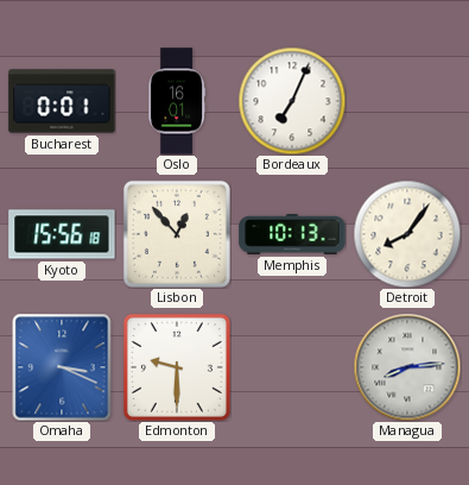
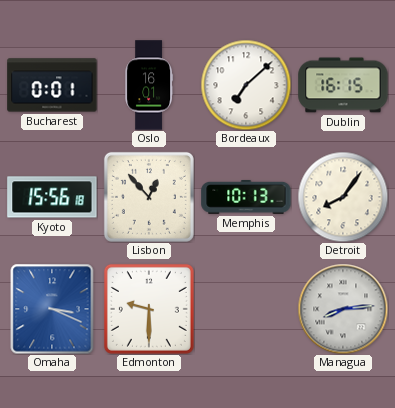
Bordeaux: 7:04 -> 7:08
Dublin: none -> 16:15
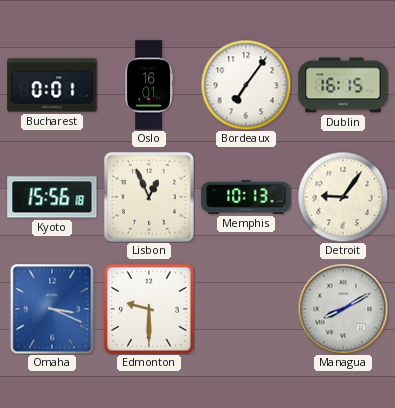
Bordeaux: 7:08 -> 7:06
Lisbon: 12:53 -> 12:56
Detroit: 8:06 -> 9:06
Managua: 8:14 -> 8:10
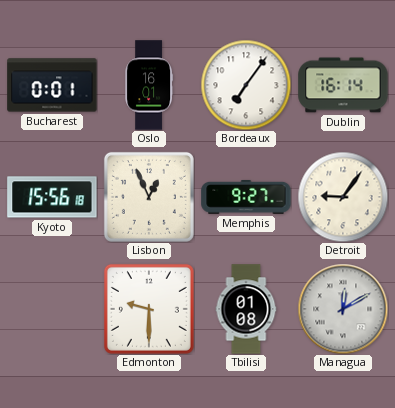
Dublin: 16:15 -> 16:14
Memphis: 10:13 -> 9:27
Omaha: 3:19 -> none
Tbilisi: none -> 01:08
Managua: 8:10 -> 12:10
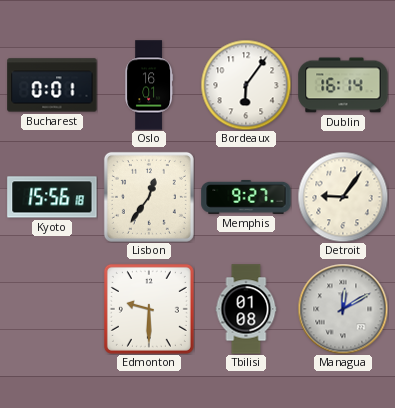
Bordeaux: 7:06 -> 6:06
Lisbon: 12:56 -> 12:36
